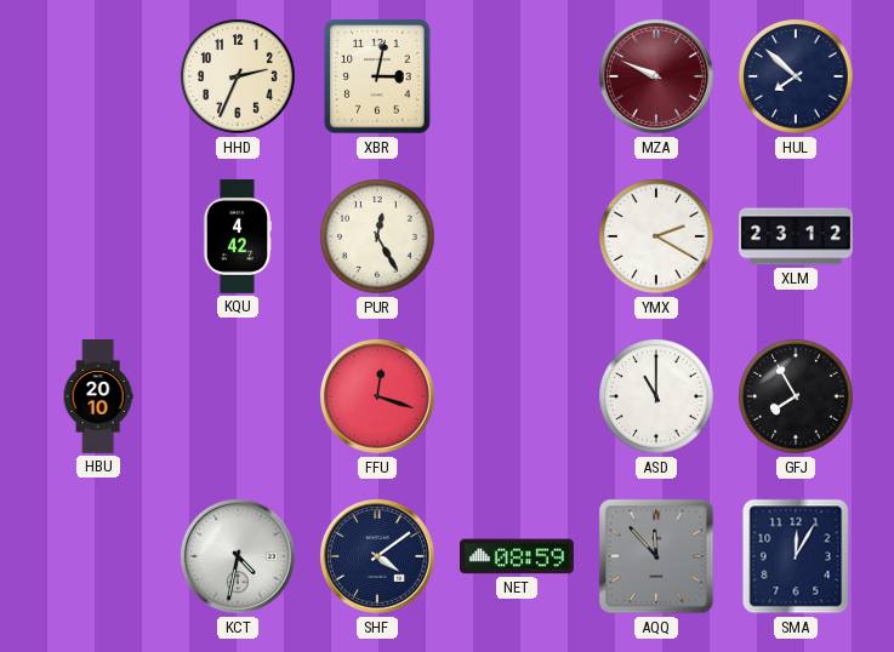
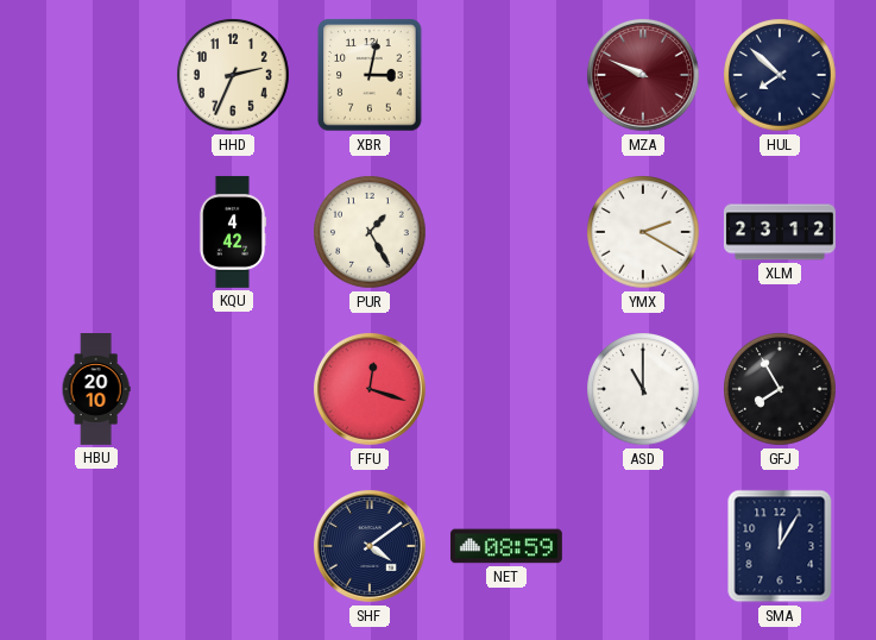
PUR: 12:25 -> 1:25
KCT: 4:32 -> none
AQQ: 11:53 -> none
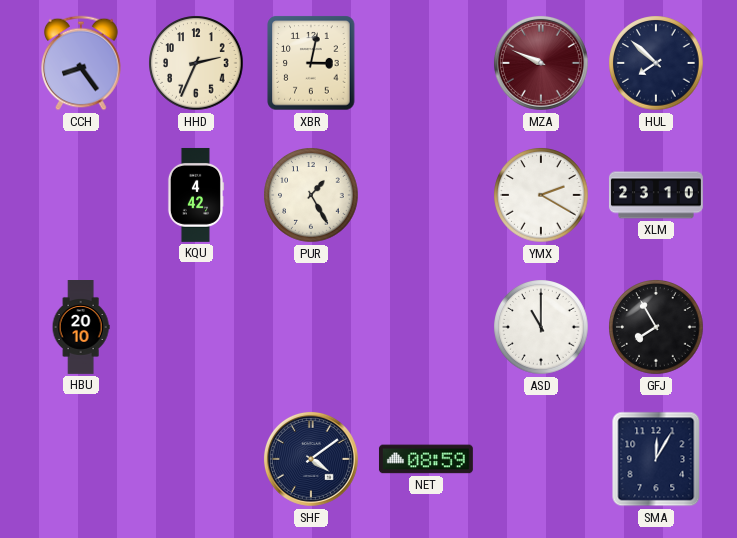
CCH: none -> 8:24
XLM: 23:12 -> 23:10
FFU: 12:18 -> none
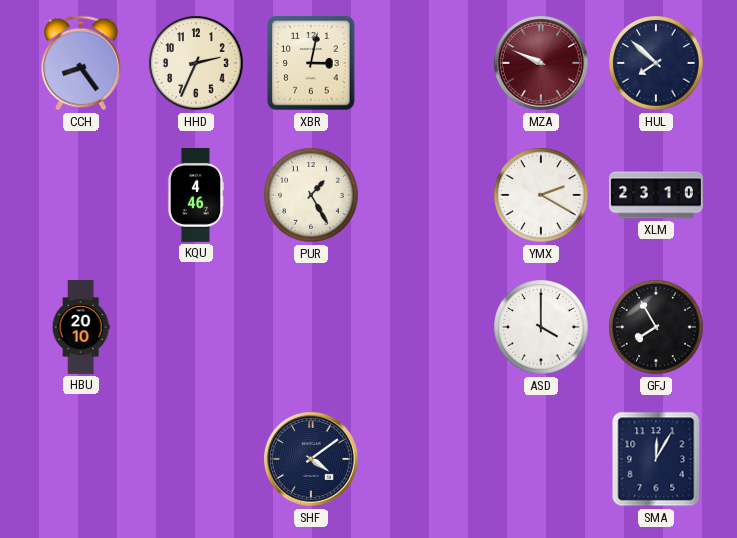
KQU: 4:42 -> 4:46
ASD: 11:00 -> 4:00
NET: 08:59 -> none
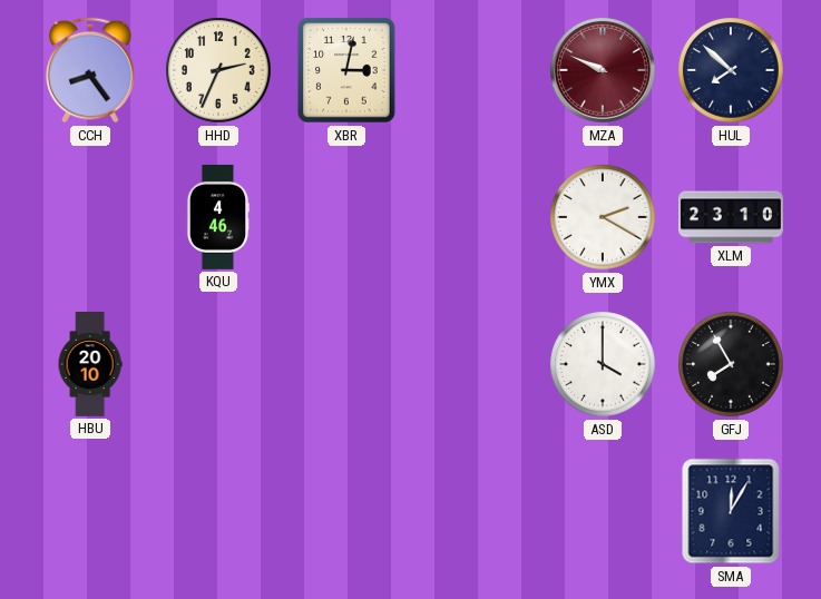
PUR: 1:25 -> none
SHF: 4:09 -> none
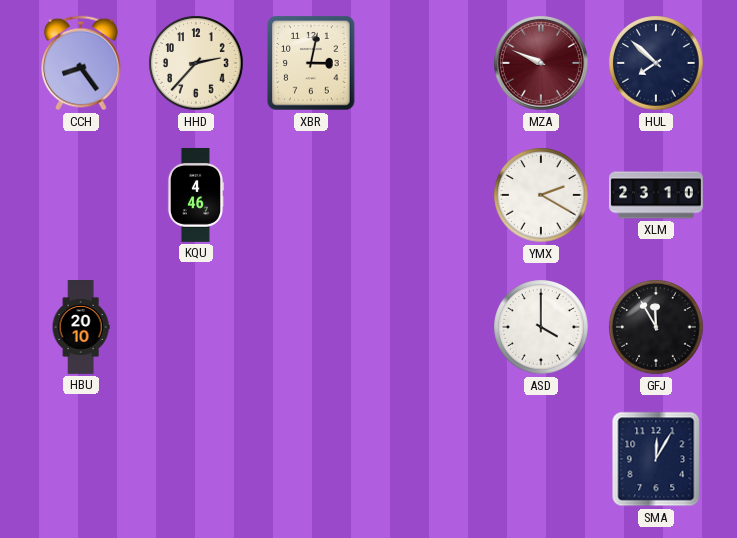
HHD: 2:34 -> 2:37
GFJ: 7:55 -> 11:55
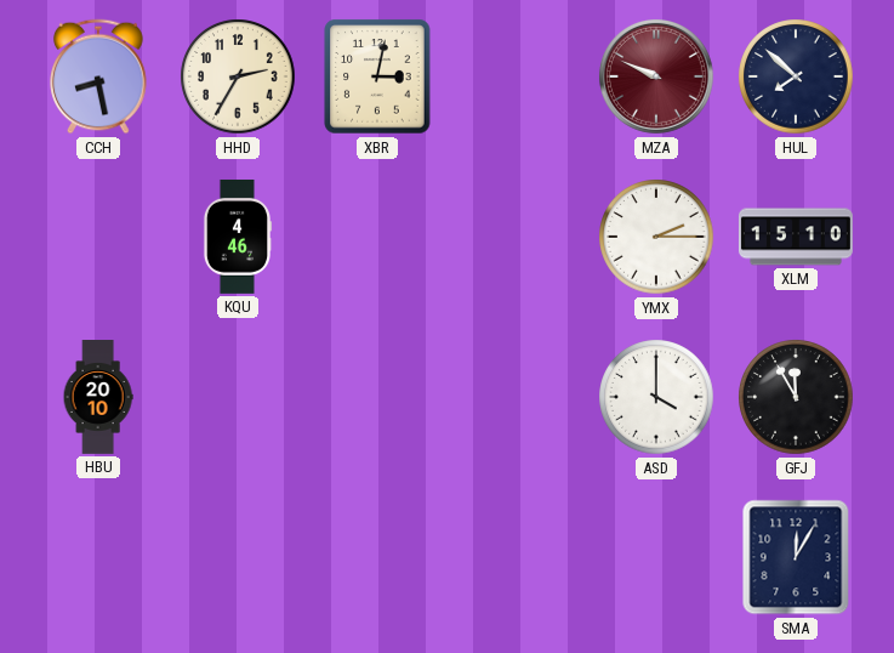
CCH: 8:24 -> 8:28
HHD: 2:37 -> 2:35
YMX: 2:20 -> 2:15
XLM: 23:10 -> 15:10
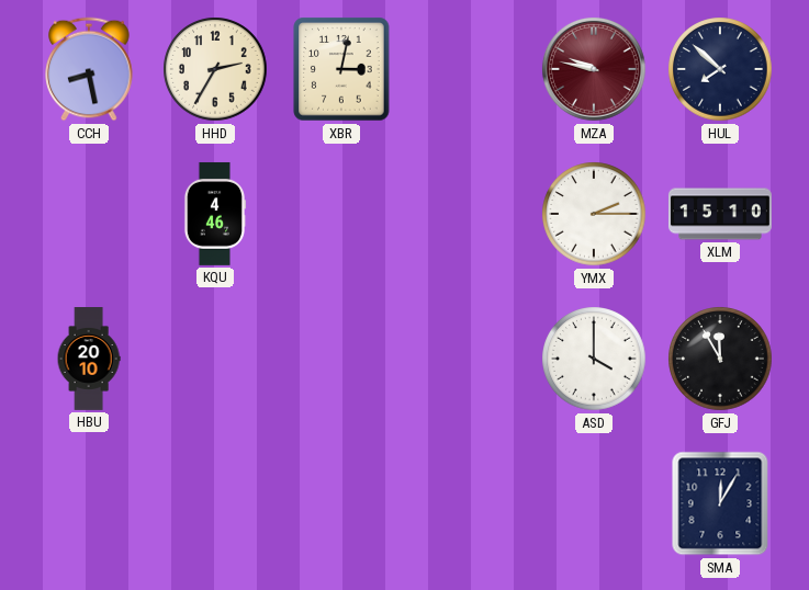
MZA: 9:49 -> 9:47
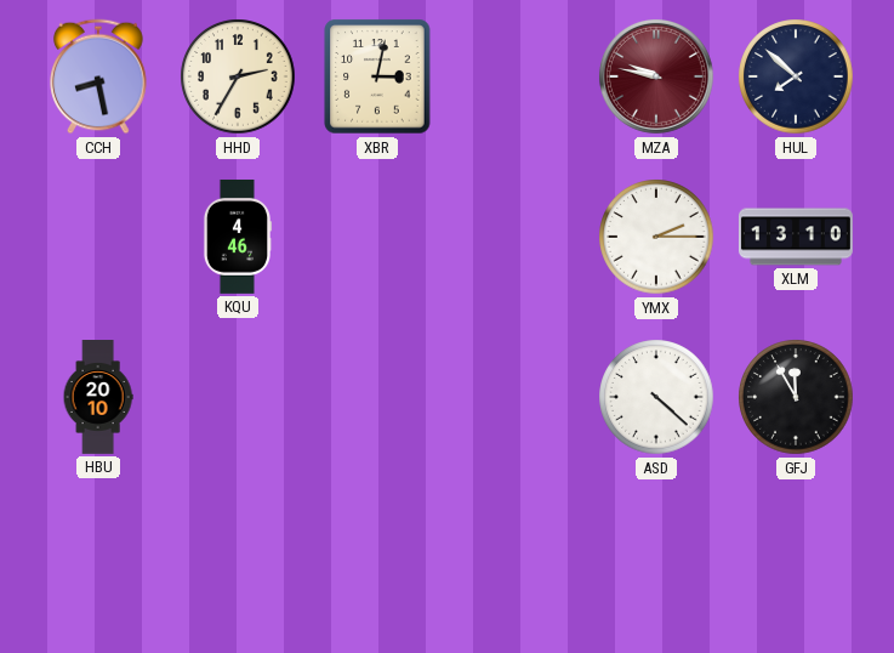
XLM: 15:10 -> 13:10
ASD: 4:00 -> 4:22
SMA: 12:05 -> none
